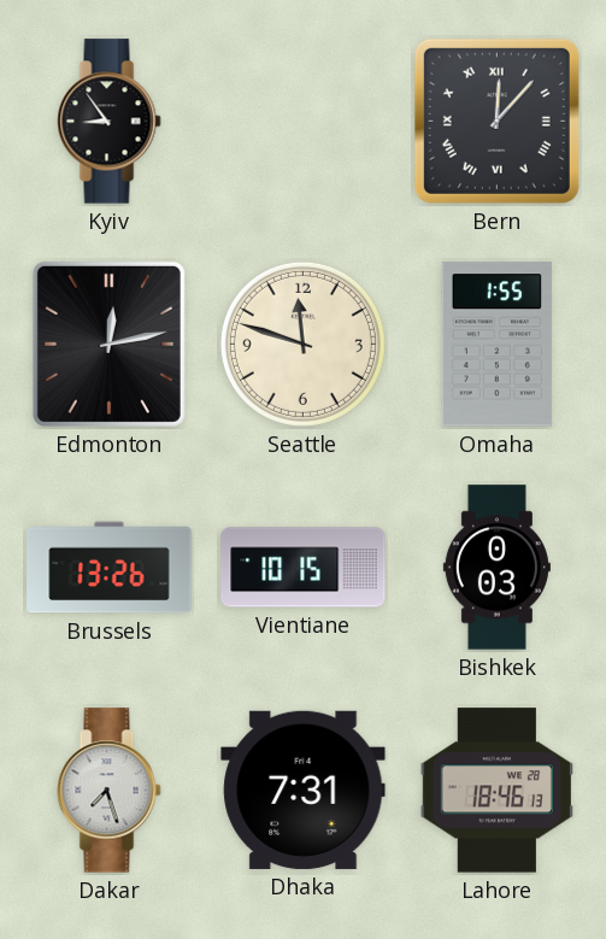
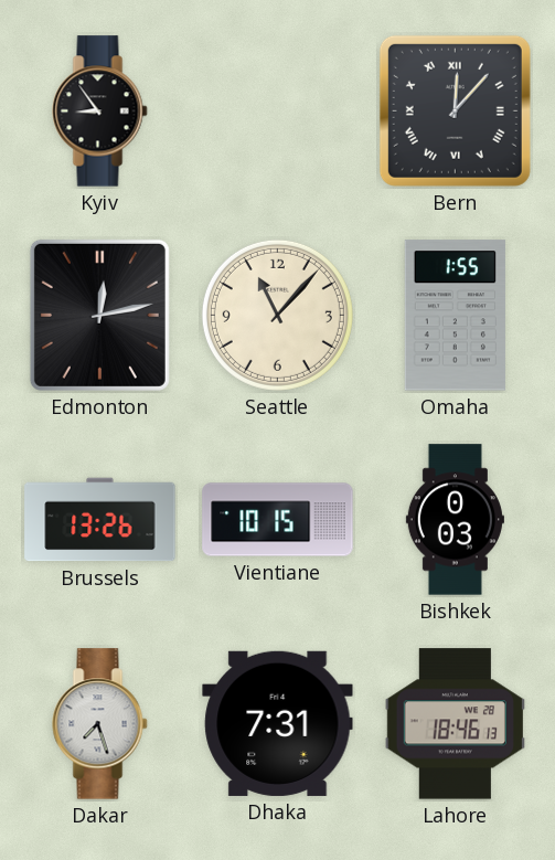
Seattle: 11:48 -> 11:07
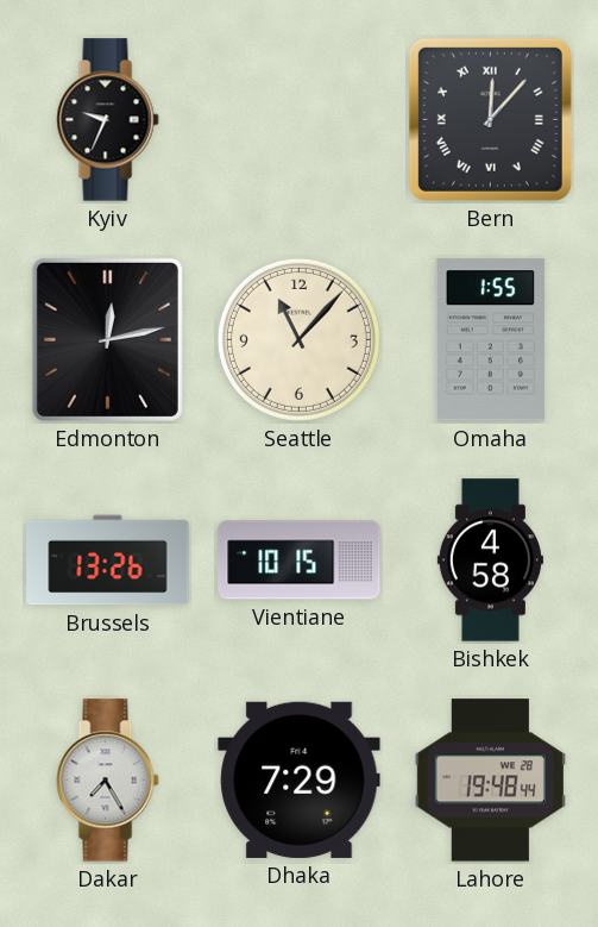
Kyiv: 8:54 -> 9:34
Bishkek: 0:03 -> 4:58
Dakar: 7:27 -> 7:25
Dhaka: 7:31 -> 7:29
Lahore: 18:46 -> 19:48
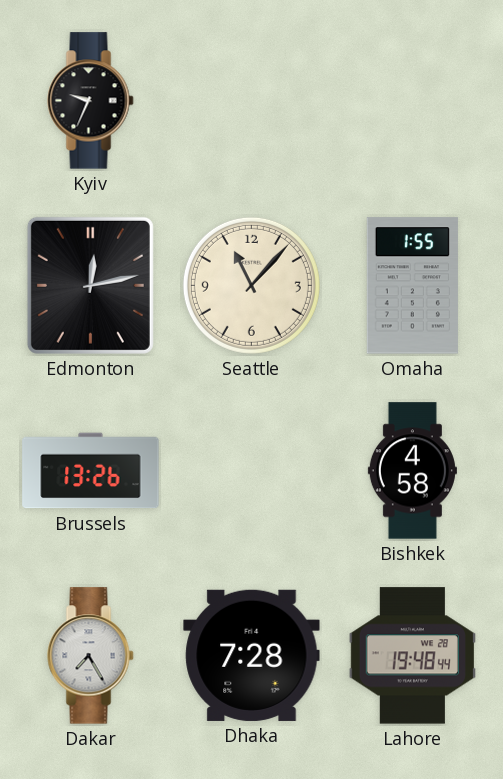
Bern: 12:07 -> none
Vientiane: 10:15 -> none
Dhaka: 7:29 -> 7:28
